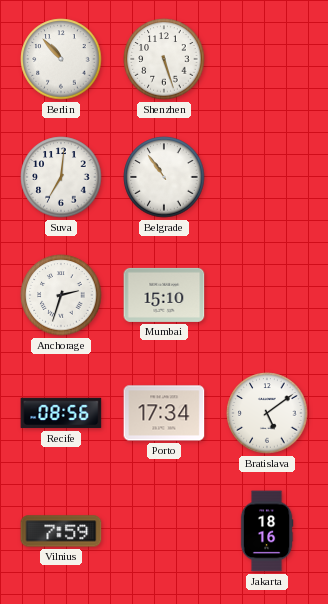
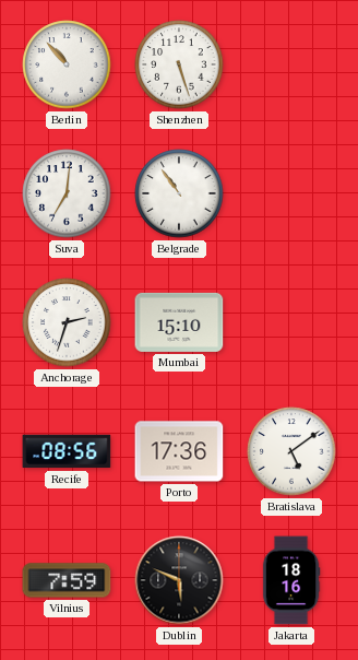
Porto: 17:34 -> 17:36
Dublin: none -> 5:49
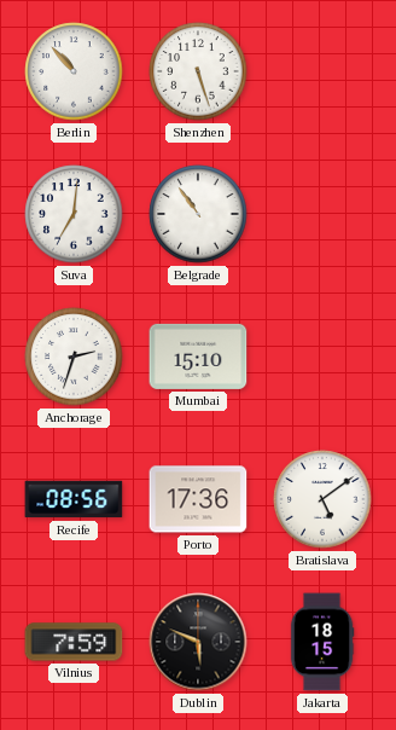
Jakarta: 18:16 -> 18:15
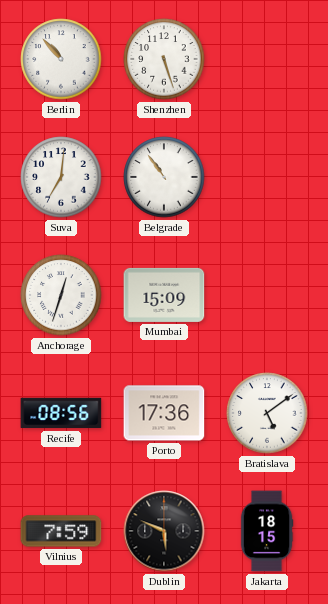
Anchorage: 2:33 -> 12:33
Mumbai: 15:10 -> 15:09
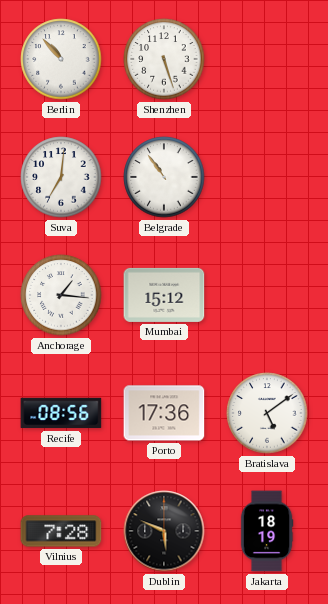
Anchorage: 12:33 -> 1:16
Mumbai: 15:09 -> 15:12
Vilnius: 7:59 -> 7:28
Jakarta: 18:15 -> 18:19
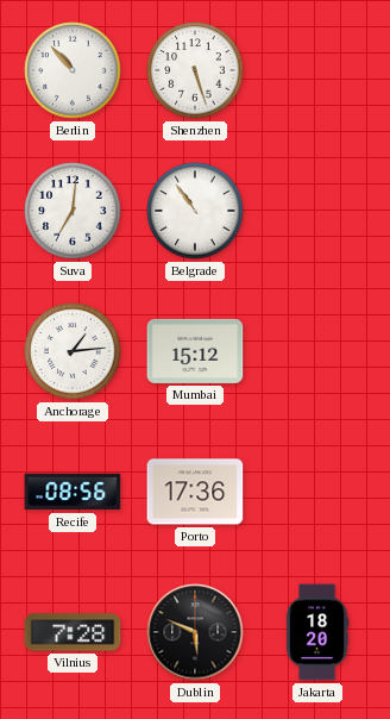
Anchorage: 1:16 -> 1:14
Bratislava: 5:09 -> none
Jakarta: 18:19 -> 18:20
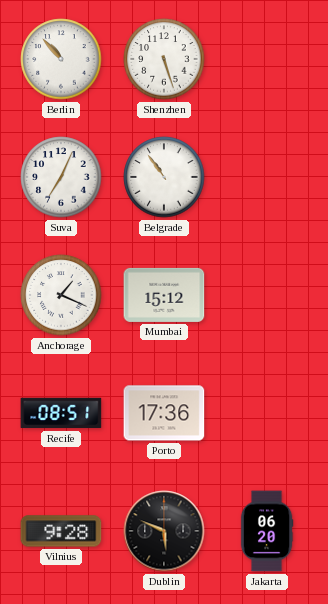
Suva: 7:01 -> 7:04
Anchorage: 1:14 -> 1:19
Recife: 08:56 -> 08:51
Vilnius: 7:28 -> 9:28
Jakarta: 18:20 -> 06:20
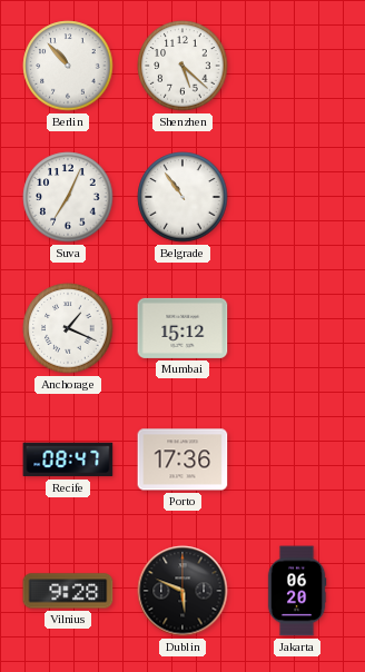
Shenzhen: 5:27 -> 5:22
Recife: 08:51 -> 08:47
